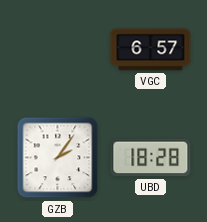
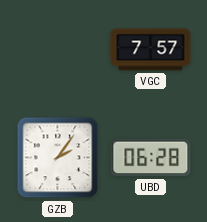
VGC: 6:57 -> 7:57
UBD: 18:28 -> 06:28
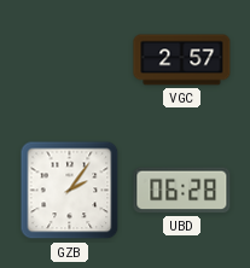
VGC: 7:57 -> 2:57
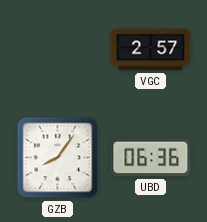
GZB: 2:06 -> 8:06
UBD: 06:28 -> 06:36
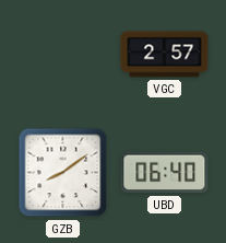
GZB: 8:06 -> 8:09
UBD: 06:36 -> 06:40
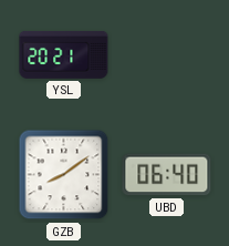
YSL: none -> 20:21
VGC: 2:57 -> none
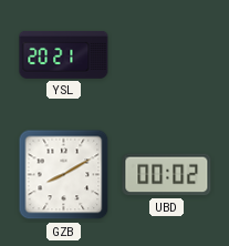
GZB: 8:09 -> 8:10
UBD: 06:40 -> 00:02
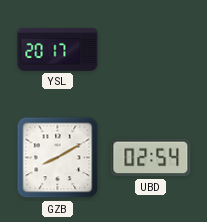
YSL: 20:21 -> 20:17
UBD: 00:02 -> 02:54
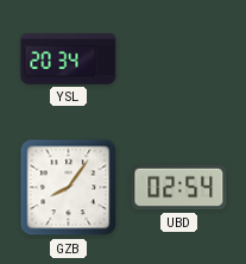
YSL: 20:17 -> 20:34
GZB: 8:10 -> 8:06
